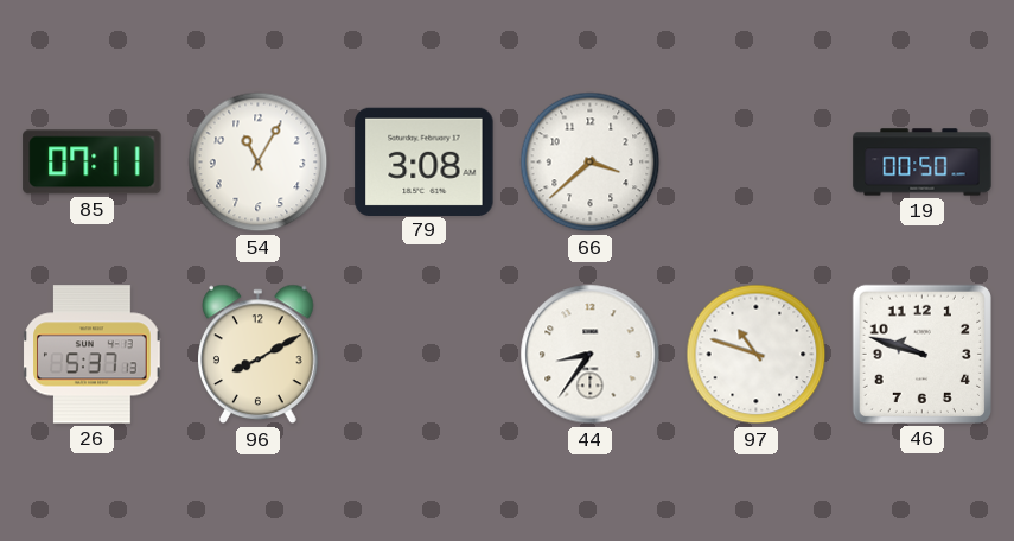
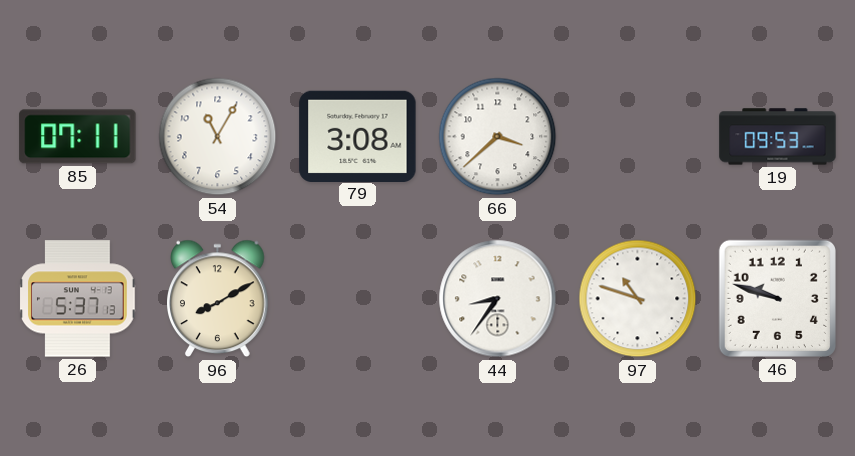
19: 00:50 -> 09:53
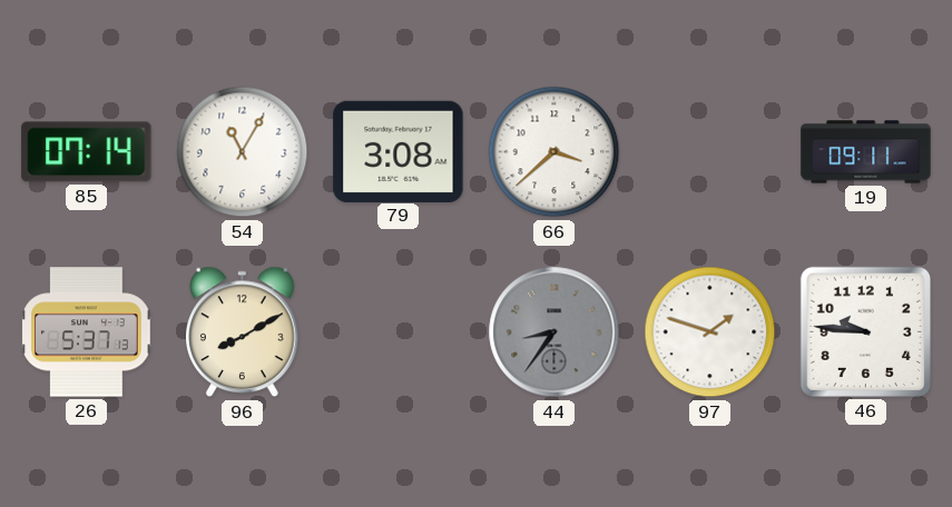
85: 07:11 -> 07:14
19: 09:53 -> 09:11
44 dial: white -> grey
97: 10:48 -> 1:48
46: 9:48 -> 9:46
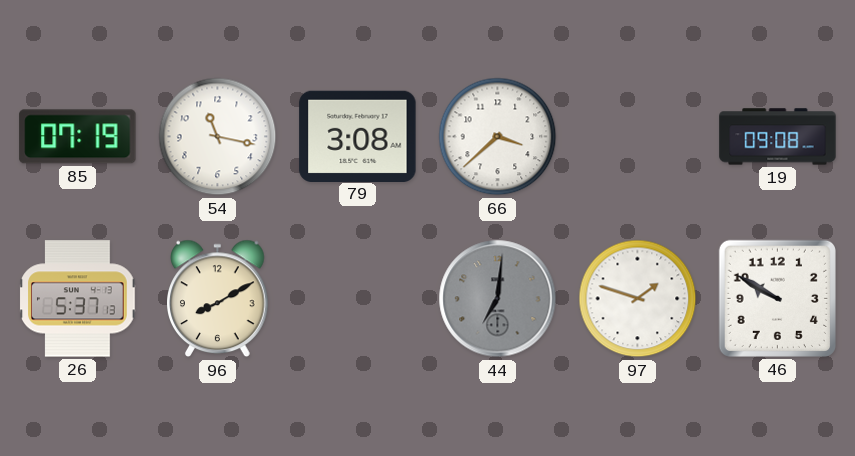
85: 07:14 -> 07:19
54: 11:05 -> 11:17
19: 09:11 -> 09:08
44: 8:36 -> 7:01
46: 9:46 -> 9:50
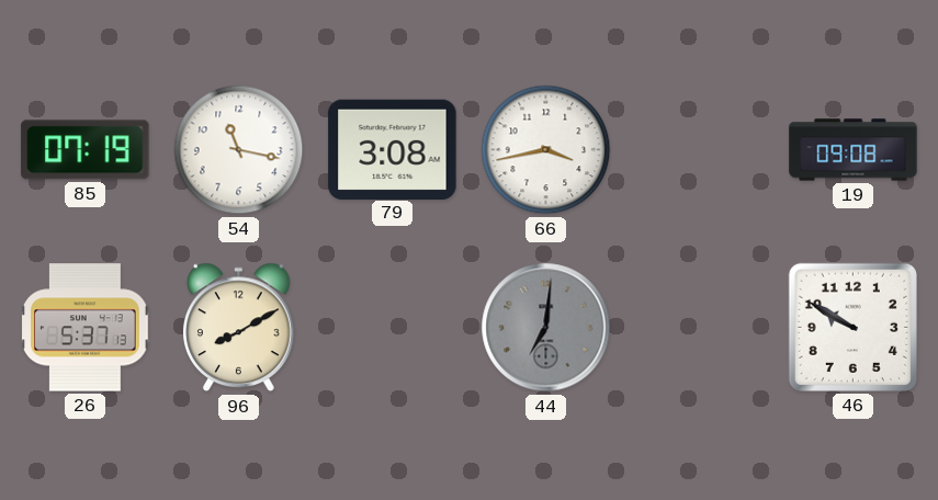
66: 3:38 -> 3:43
97: 1:48 -> none
